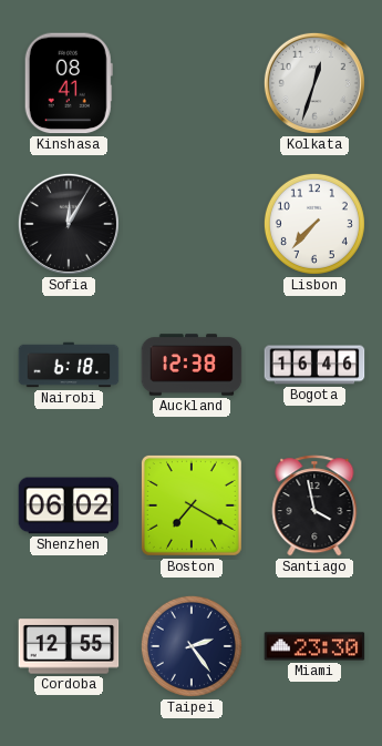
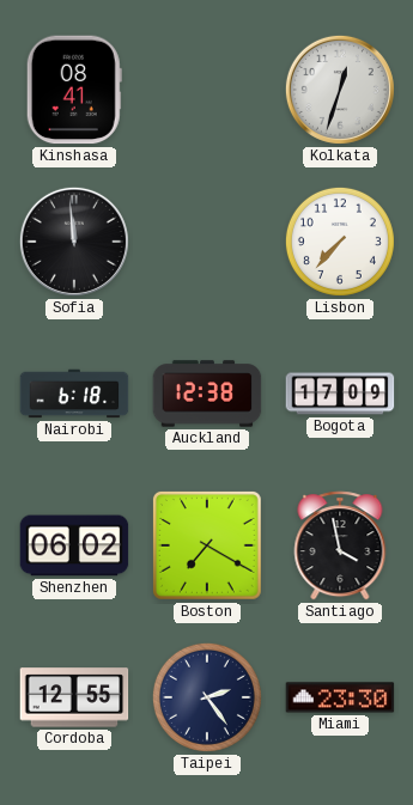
Sofia: 12:05 -> 11:59
Bogota: 16:46 -> 17:09
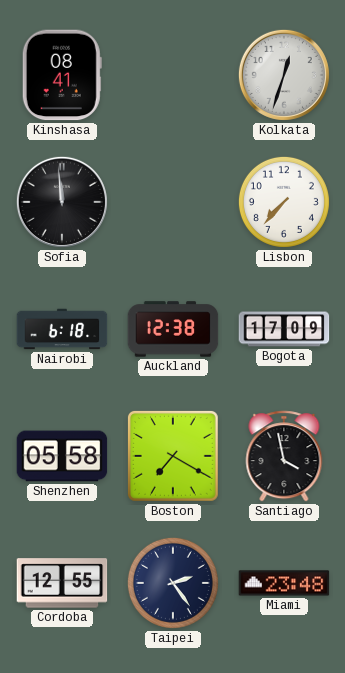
Shenzhen: 06:02 -> 05:58
Miami: 23:30 -> 23:48
